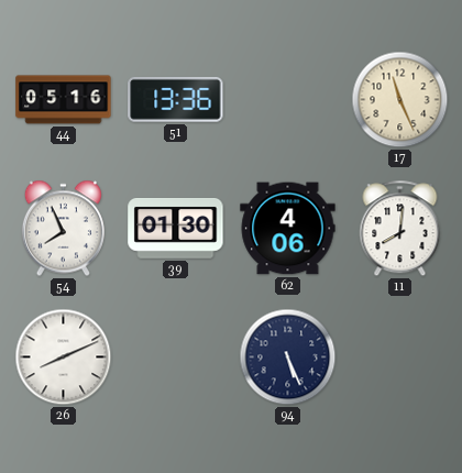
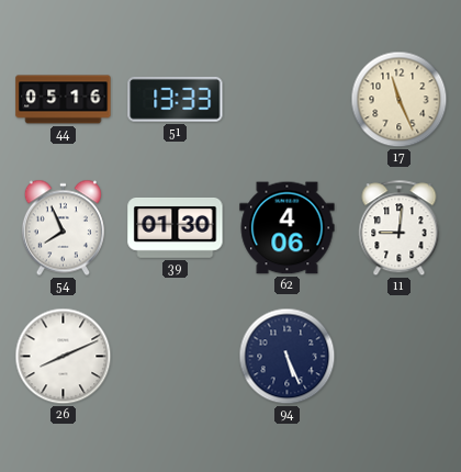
51: 13:36 -> 13:33
11: 8:01 -> 9:01
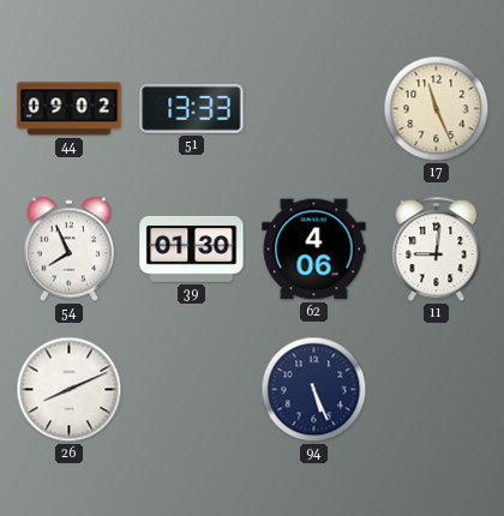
44: 05:16 -> 09:02
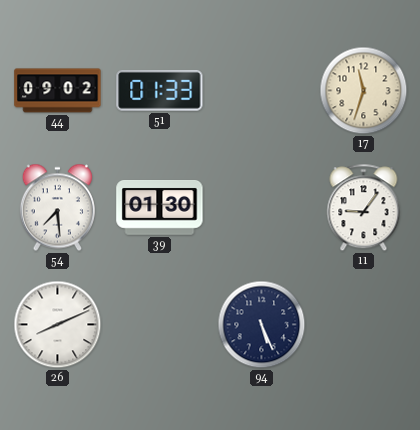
51: 13:33 -> 01:33
17: 11:26 -> 11:33
54: 7:56 -> 7:29
62: 4:06 -> none
11: 9:01 -> 9:06
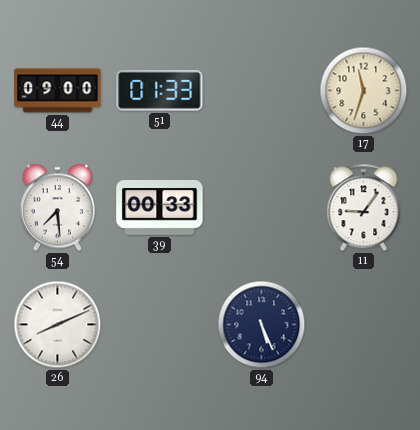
44: 09:02 -> 09:00
39: 01:30 -> 00:33
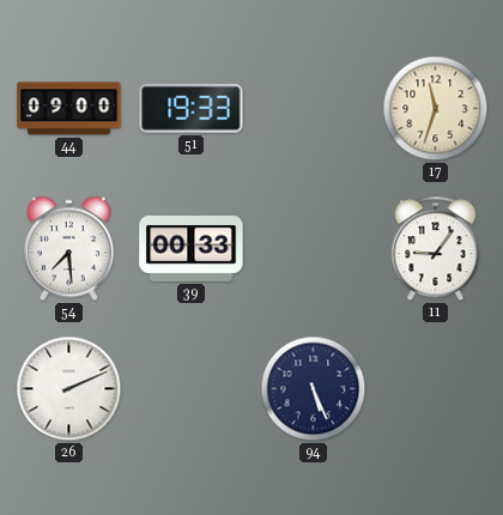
51: 01:33 -> 19:33
26: 8:11 -> 2:11
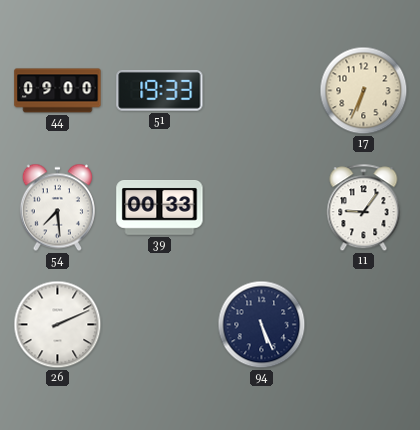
17: 11:33 -> 6:34
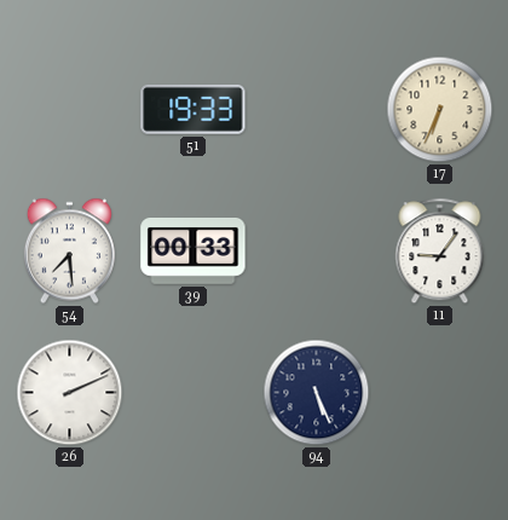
44: 09:00 -> none
